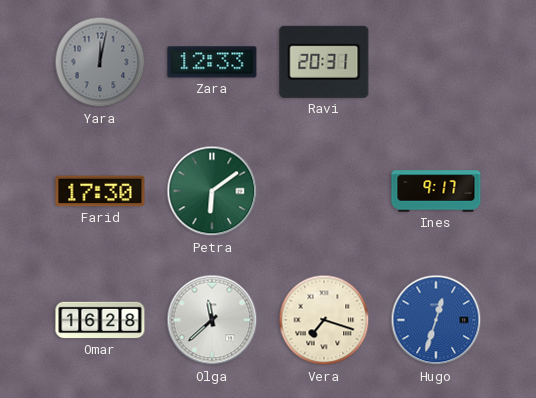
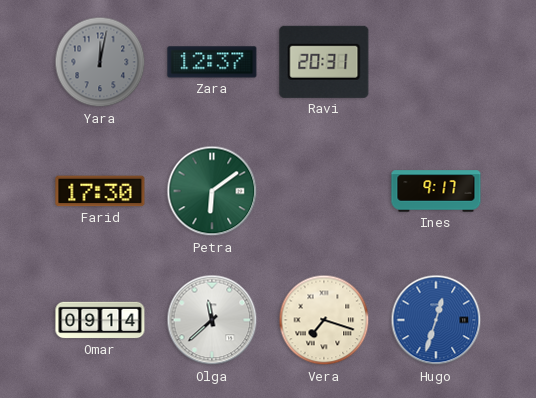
Zara: 12:33 -> 12:37
Omar: 16:28 -> 09:14
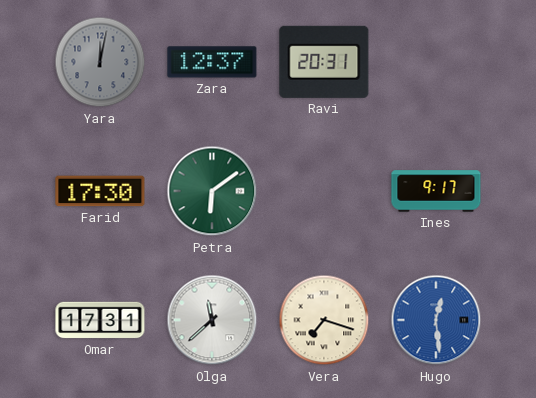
Omar: 09:14 -> 17:31
Hugo: 12:33 -> 12:29
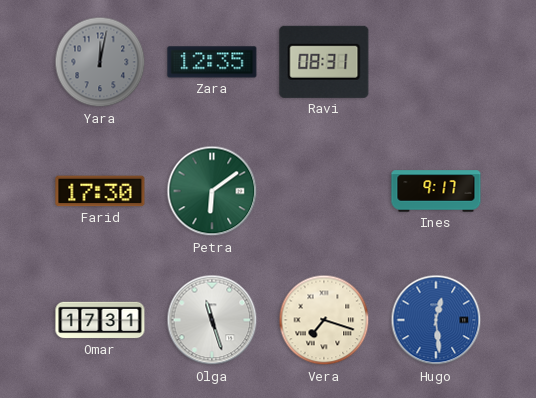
Zara: 12:37 -> 12:35
Ravi: 20:31 -> 08:31
Olga: 11:38 -> 11:27
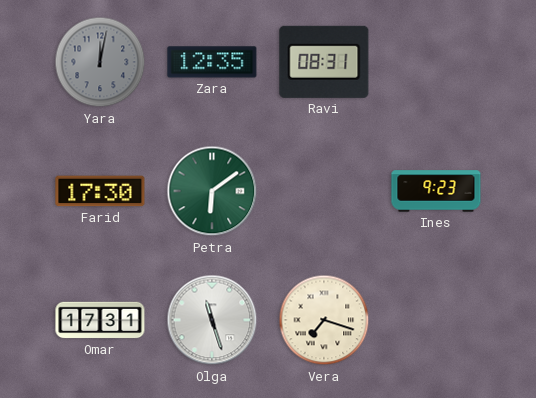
Ines: 9:17 -> 9:23
Hugo: 12:29 -> none
